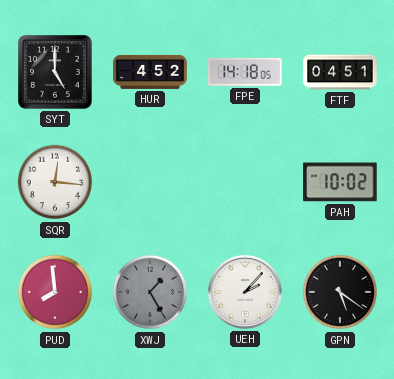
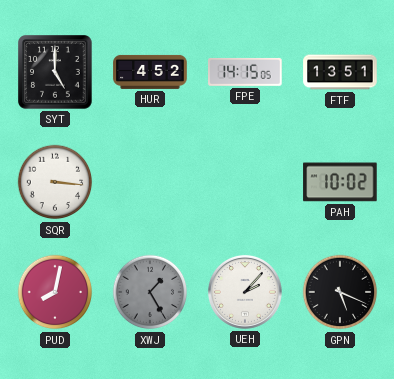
FPE: 14:18 -> 14:15
FTF: 04:51 -> 13:51
SQR: 12:16 -> 3:16
PUD: 7:59 -> 8:02
GPN: 5:21 -> 5:19
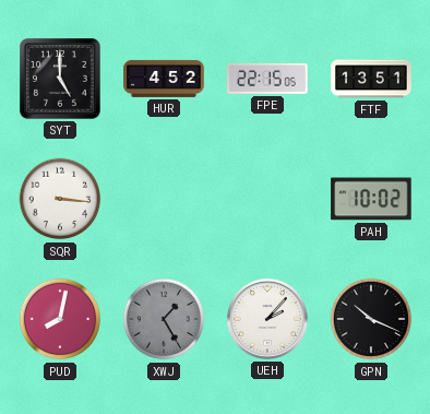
FPE: 14:15 -> 22:15
GPN: 5:19 -> 10:19
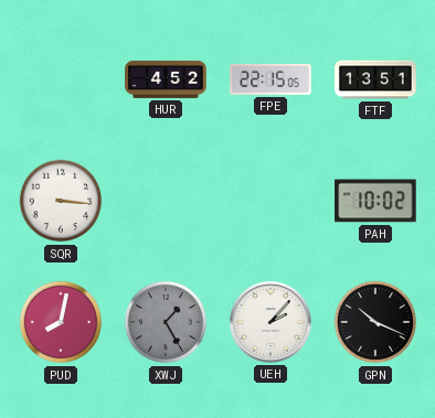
SYT: 5:00 -> none
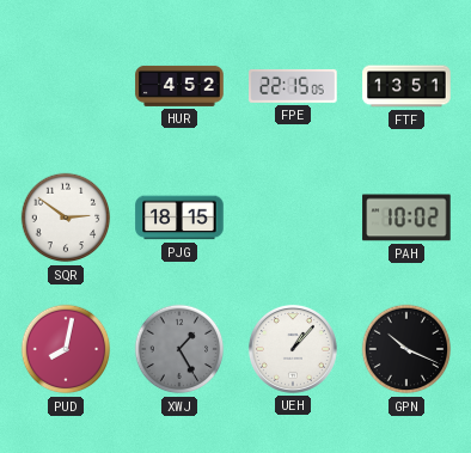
SQR: 3:16 -> 2:51
PJG: none -> 18:15
UEH: 2:07 -> 1:07
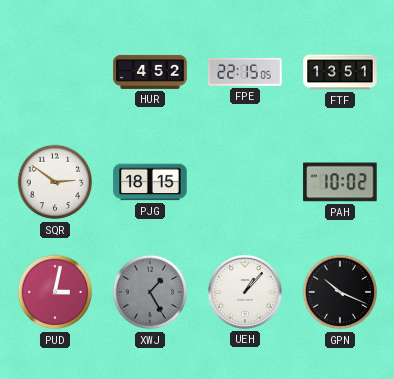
PUD: 8:02 -> 3:02
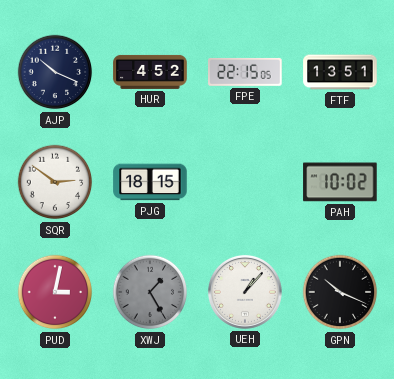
AJP: none -> 10:19
